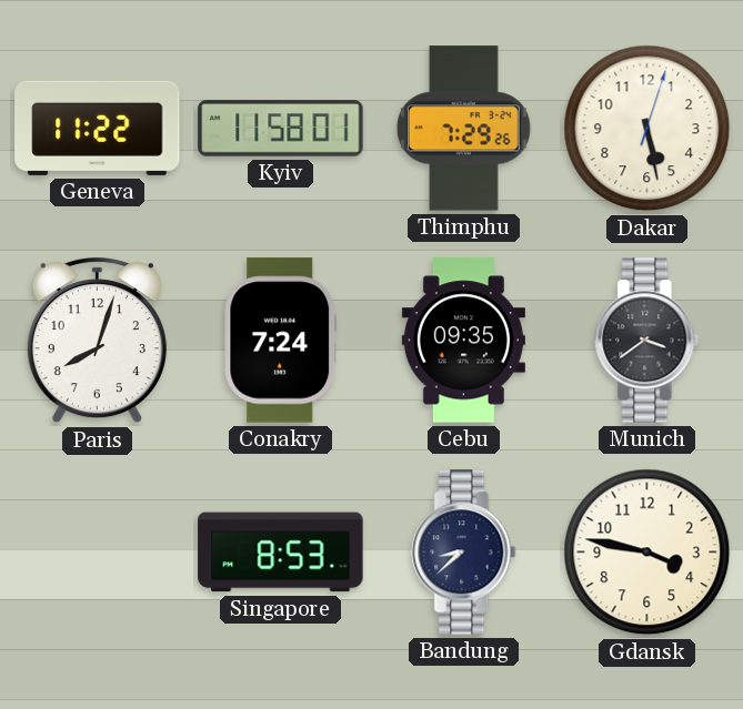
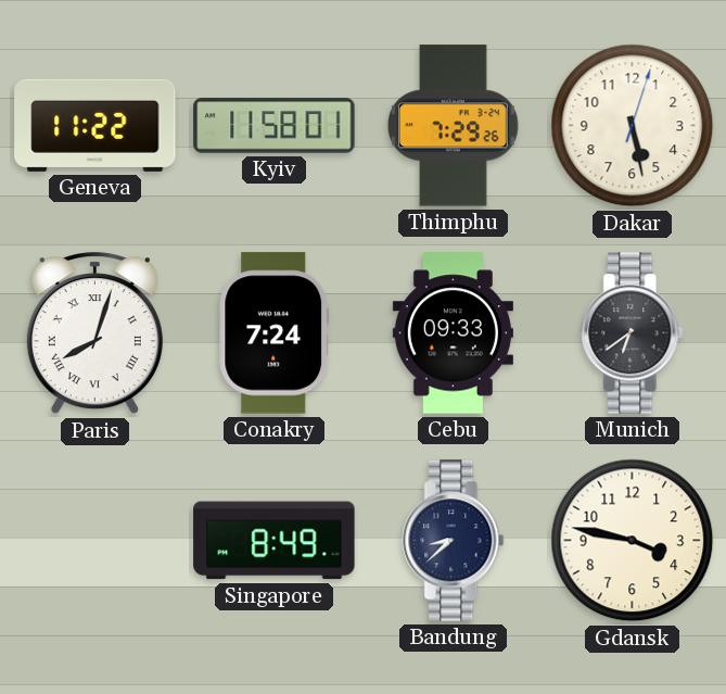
Paris numerals: Arabic -> Roman
Cebu: 09:35 -> 09:33
Munich: 3:39 -> 6:39
Singapore: 8:53 -> 8:49
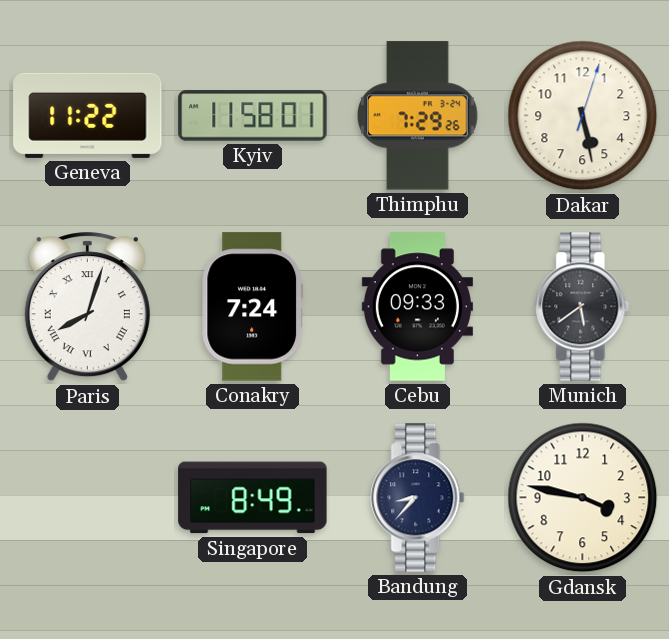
Munich: 6:39 -> 5:39
Bandung: 8:38 -> 8:37
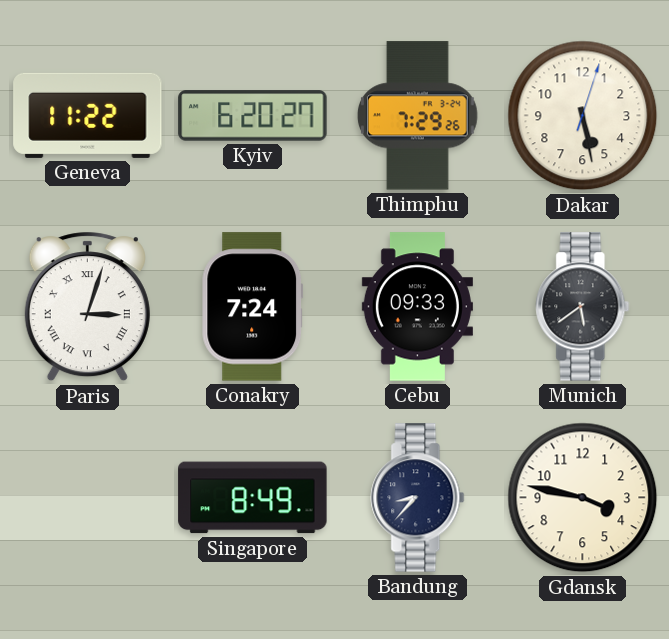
Kyiv: 11:58 -> 6:20
Paris: 8:03 -> 3:03
